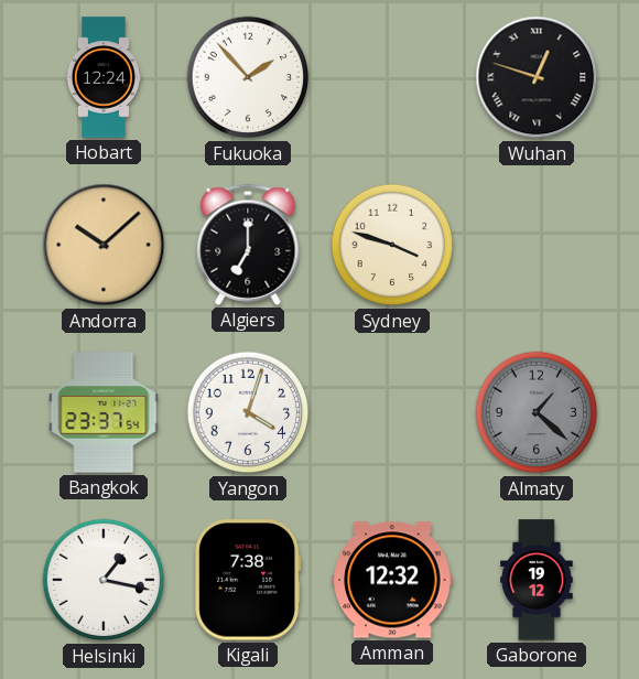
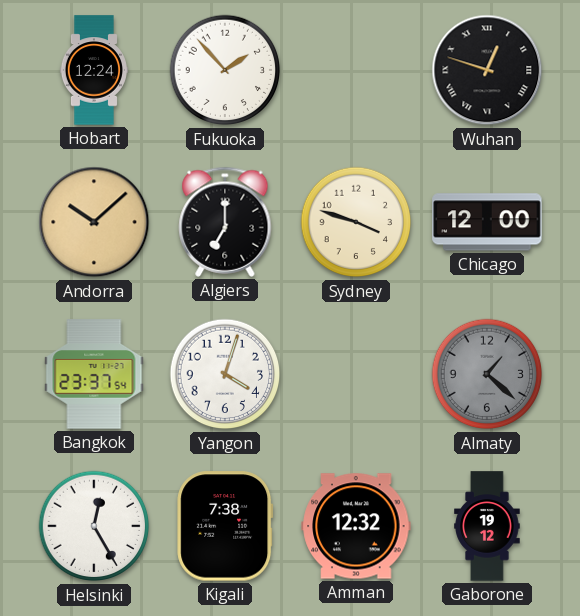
Chicago: none -> 12:00
Helsinki: 1:17 -> 12:25
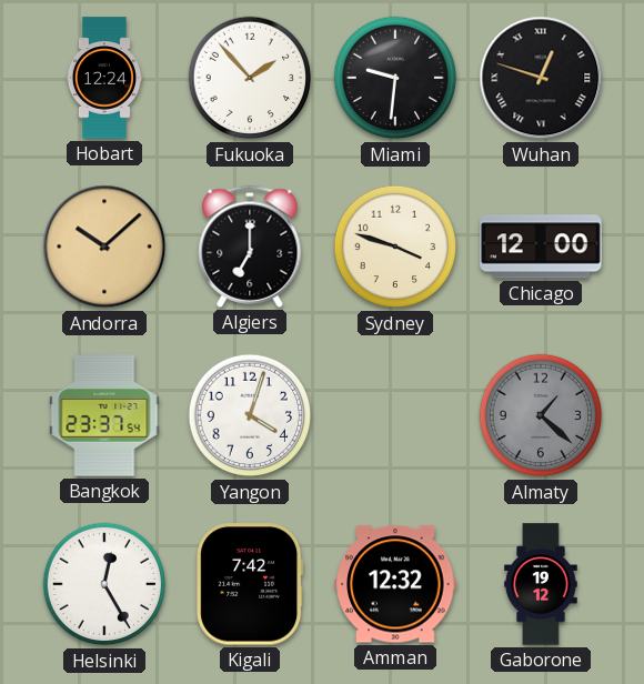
Miami: none -> 9:31
Kigali: 7:38 -> 7:42
